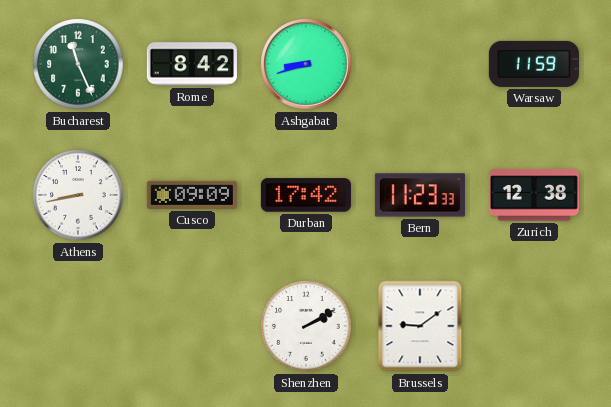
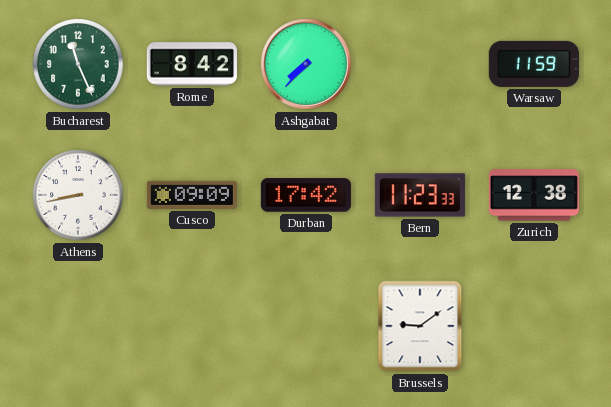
Ashgabat: 8:42 -> 7:37
Shenzhen: 2:10 -> none
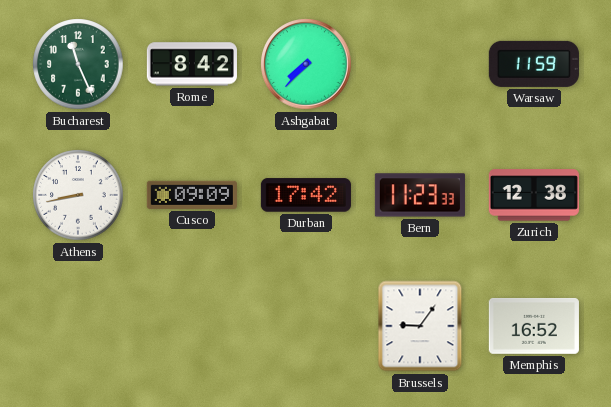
Brussels: 9:09 -> 9:06
Memphis: none -> 16:52
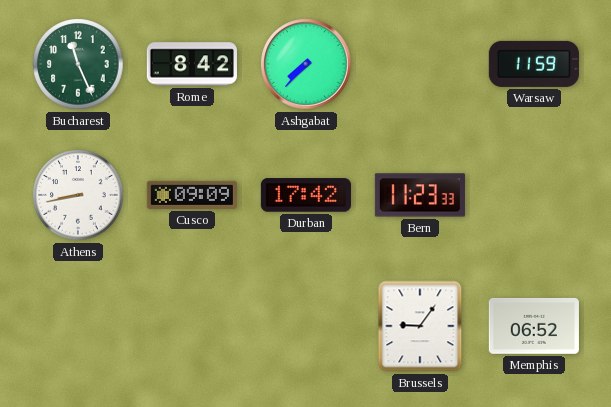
Zurich: 12:38 -> none
Memphis: 16:52 -> 06:52
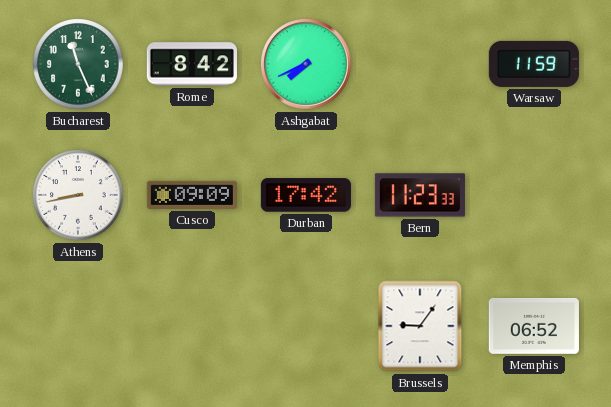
Ashgabat: 7:37 -> 7:41
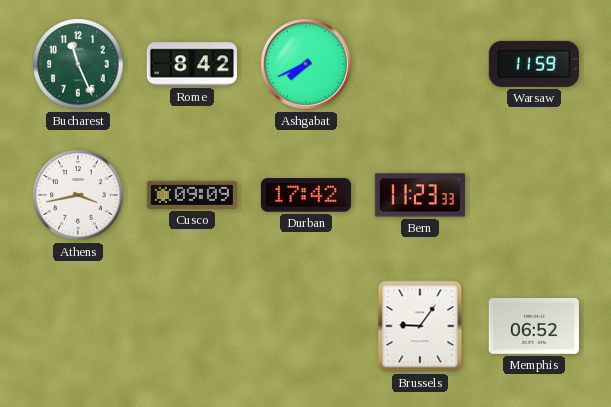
Athens: 8:43 -> 3:43
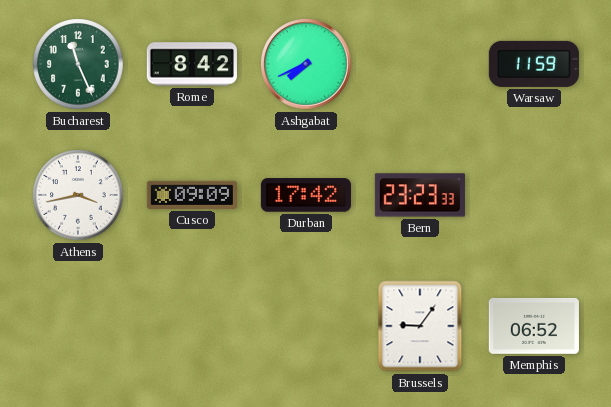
Bern: 11:23 -> 23:23
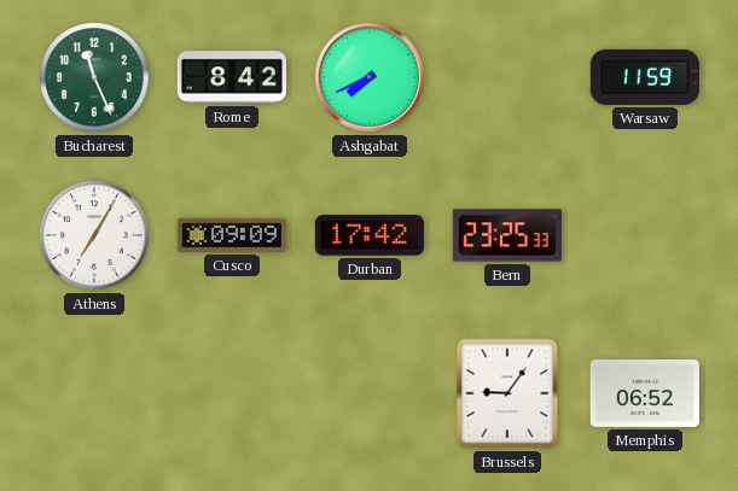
Athens: 3:43 -> 7:05
Bern: 23:23 -> 23:25
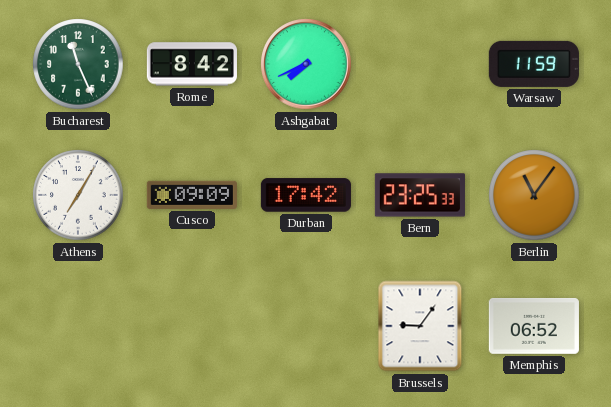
Berlin: none -> 11:06
